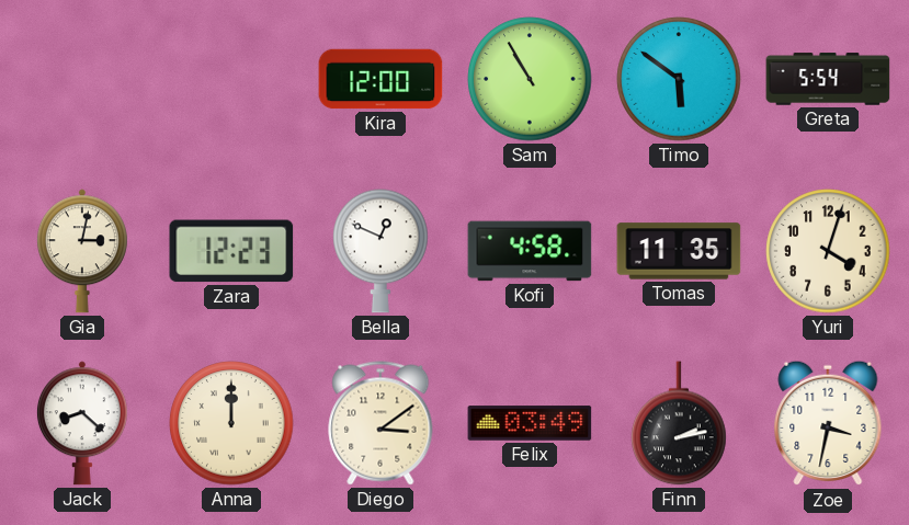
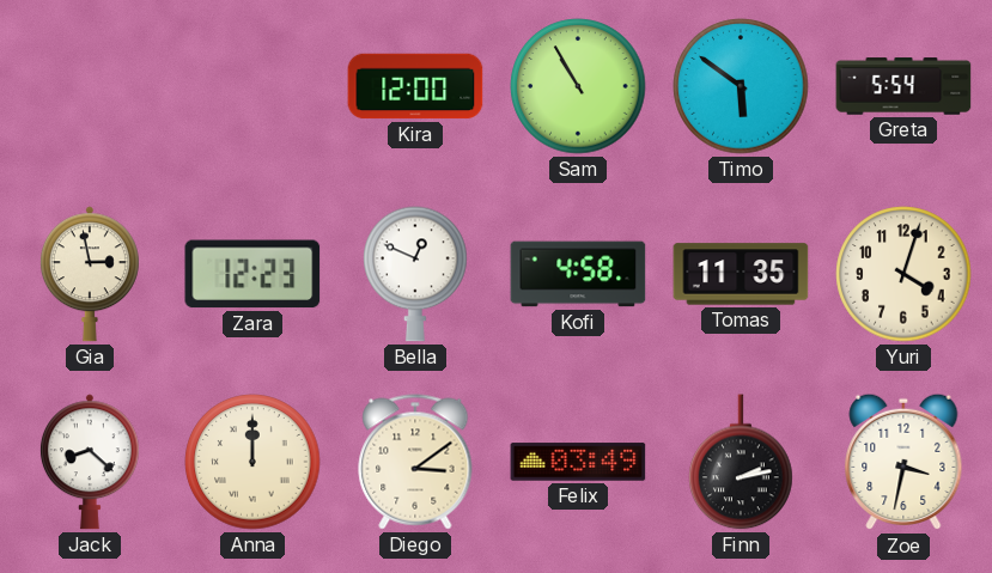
Gia: 3:02 -> 2:58
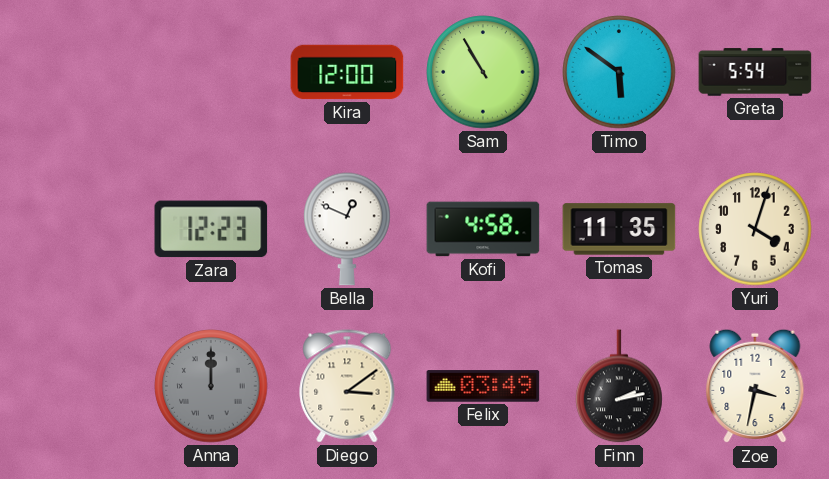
Gia: 2:58 -> none
Jack: 8:22 -> none
Anna dial: cream -> grey
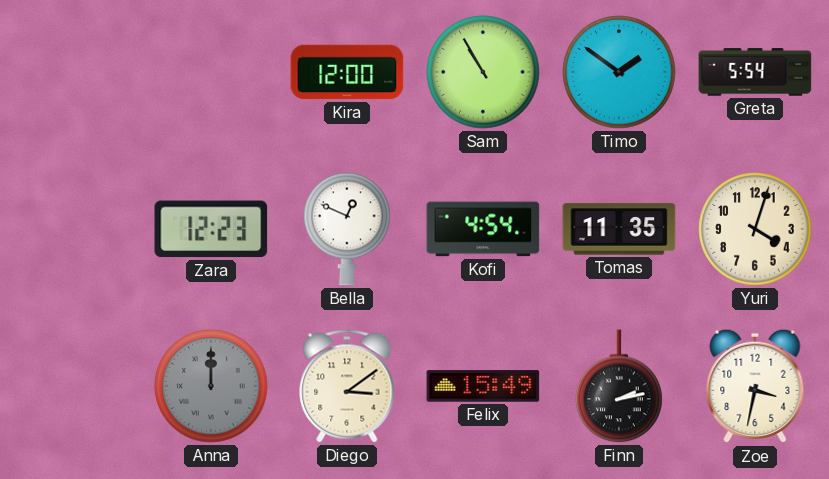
Timo: 5:51 -> 1:51
Kofi: 4:58 -> 4:54
Felix: 03:49 -> 15:49
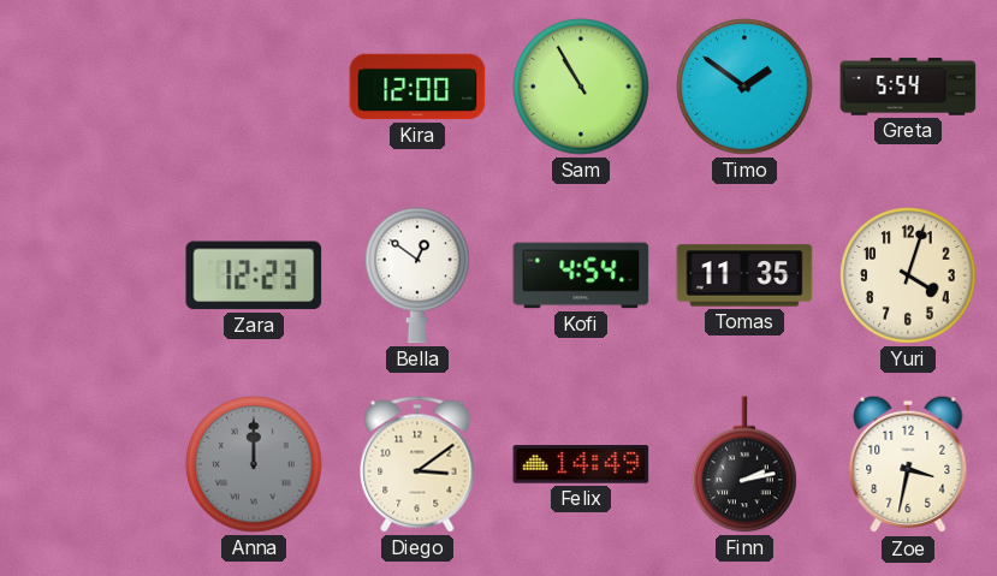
Bella: 12:49 -> 12:51
Felix: 15:49 -> 14:49
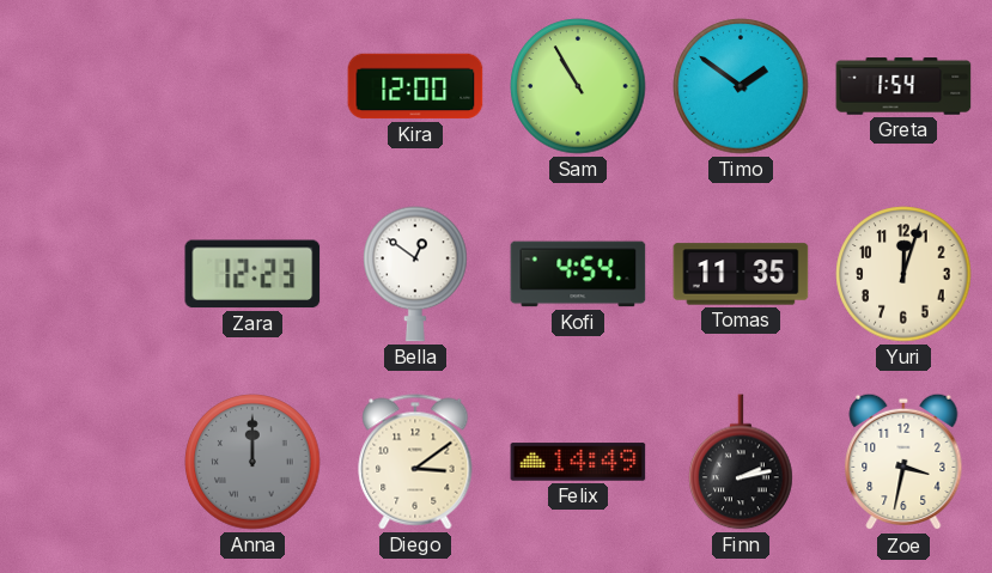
Greta: 5:54 -> 1:54
Yuri: 4:03 -> 12:03
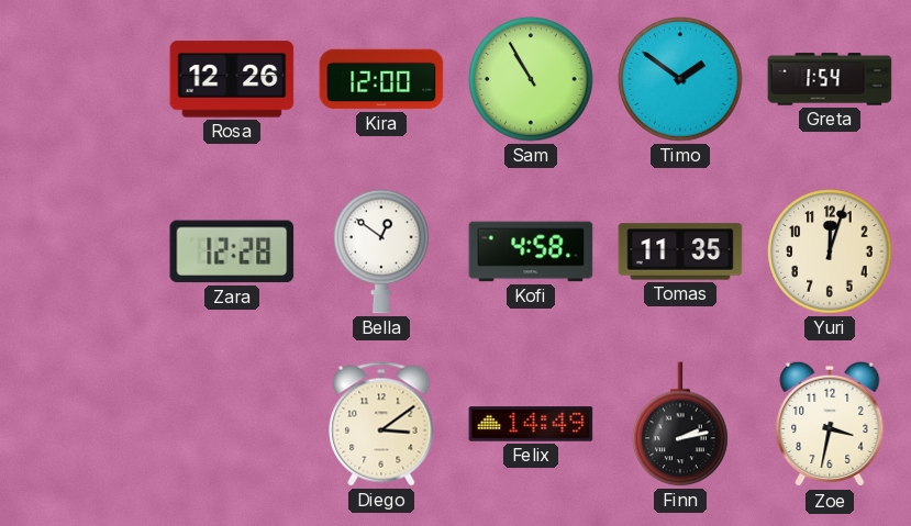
Rosa: none -> 12:26
Zara: 12:23 -> 12:28
Kofi: 4:54 -> 4:58
Anna: 12:00 -> none
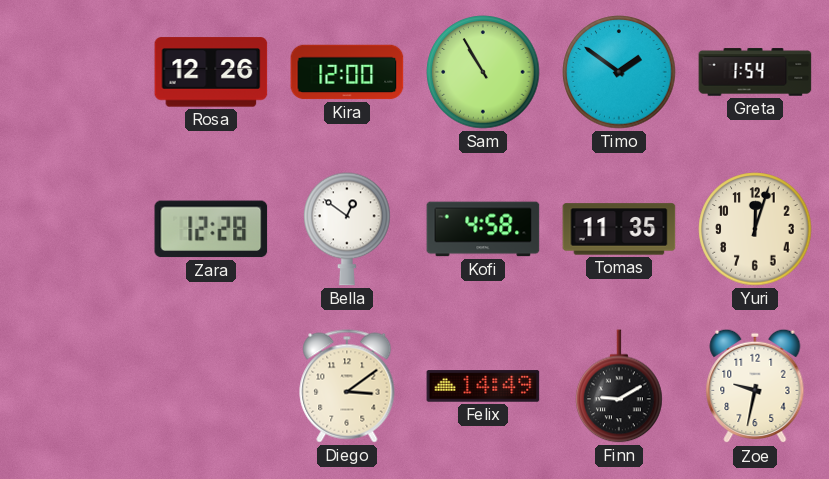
Finn: 2:13 -> 9:10
Zoe: 3:32 -> 9:32
